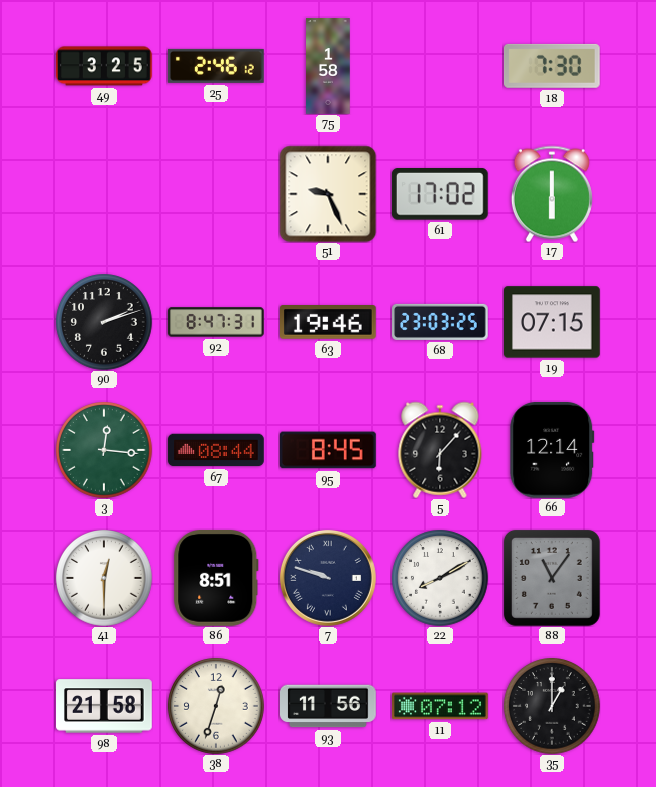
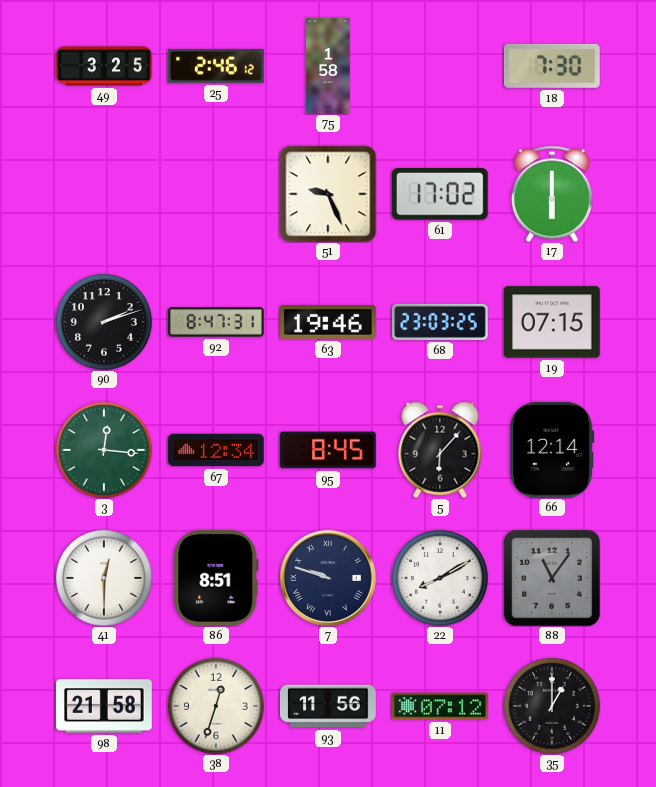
67: 08:44 -> 12:34
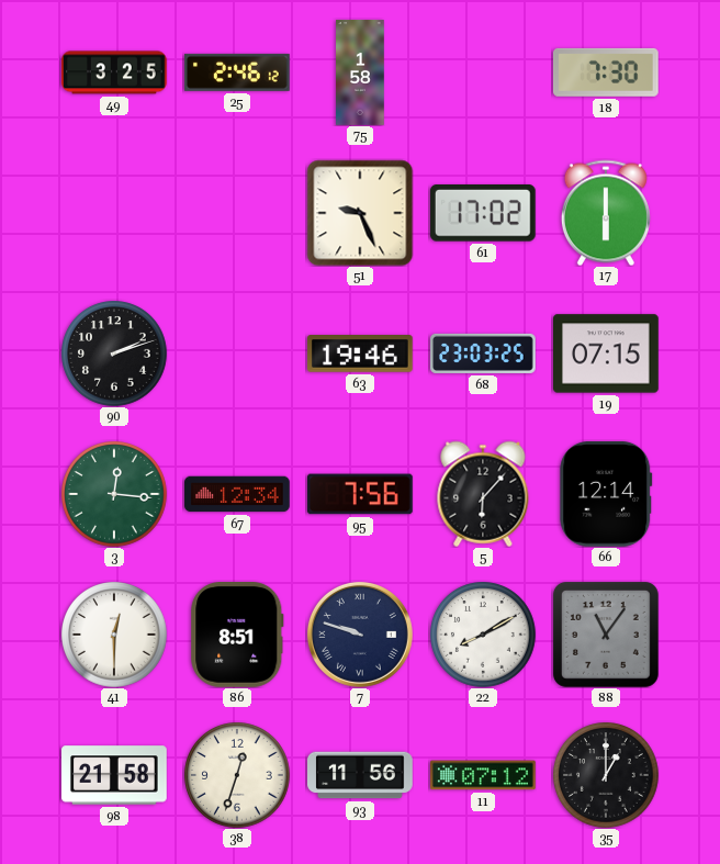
92: 8:47 -> none
95: 8:45 -> 7:56
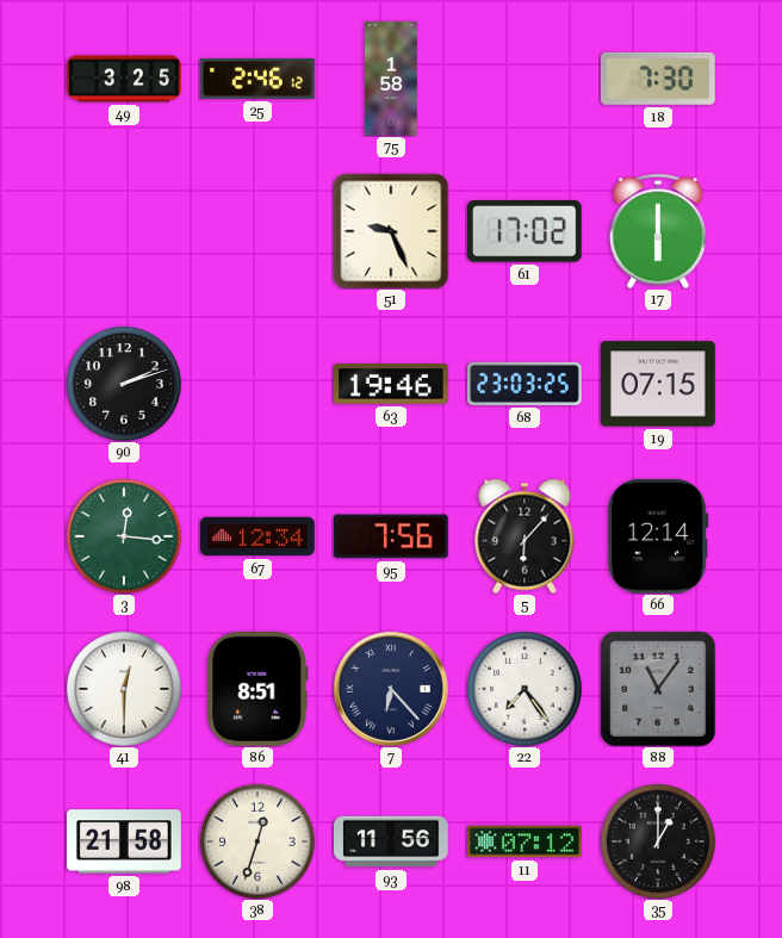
7: 9:48 -> 6:23
22: 8:10 -> 7:24
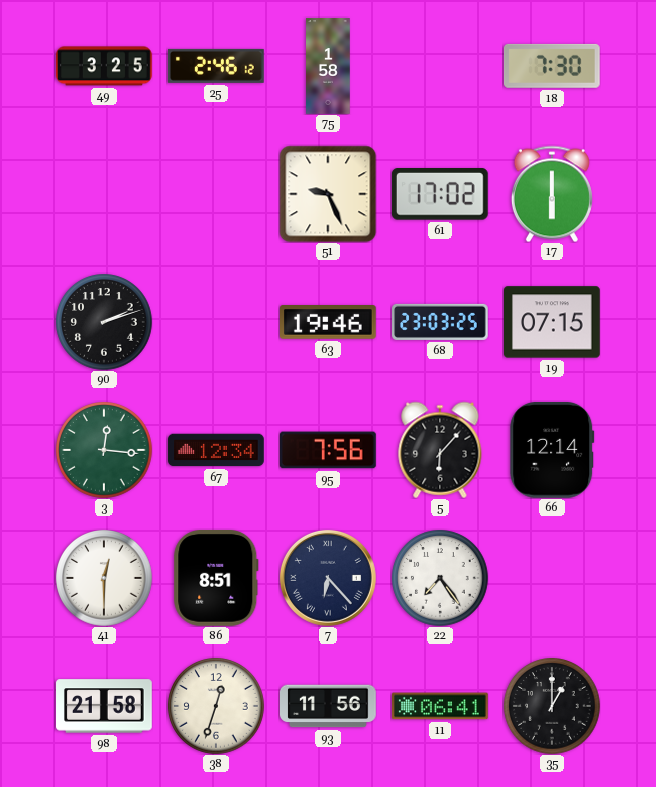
88: 11:06 -> none
11: 07:12 -> 06:41
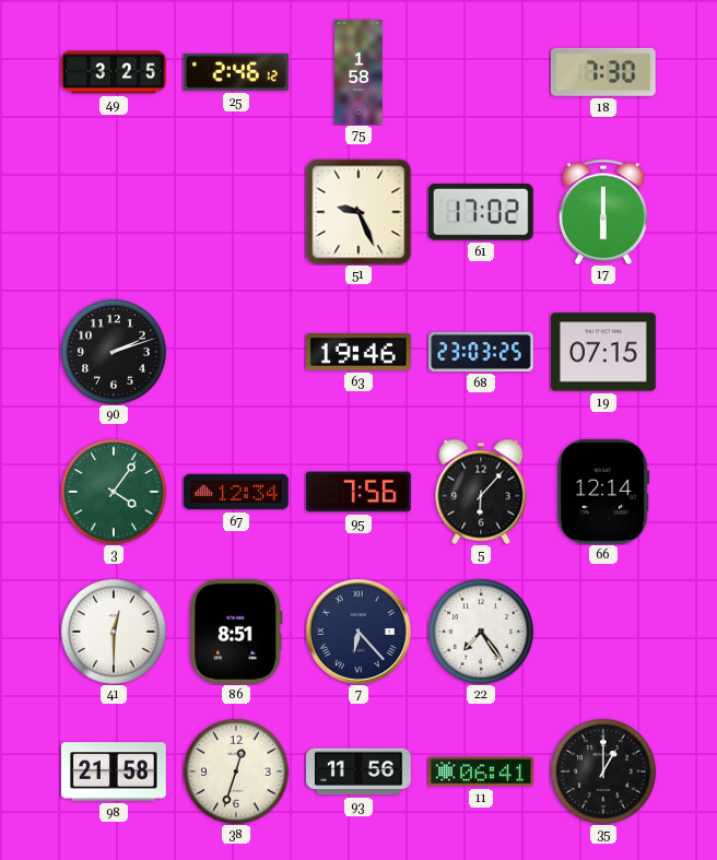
3: 12:16 -> 4:06
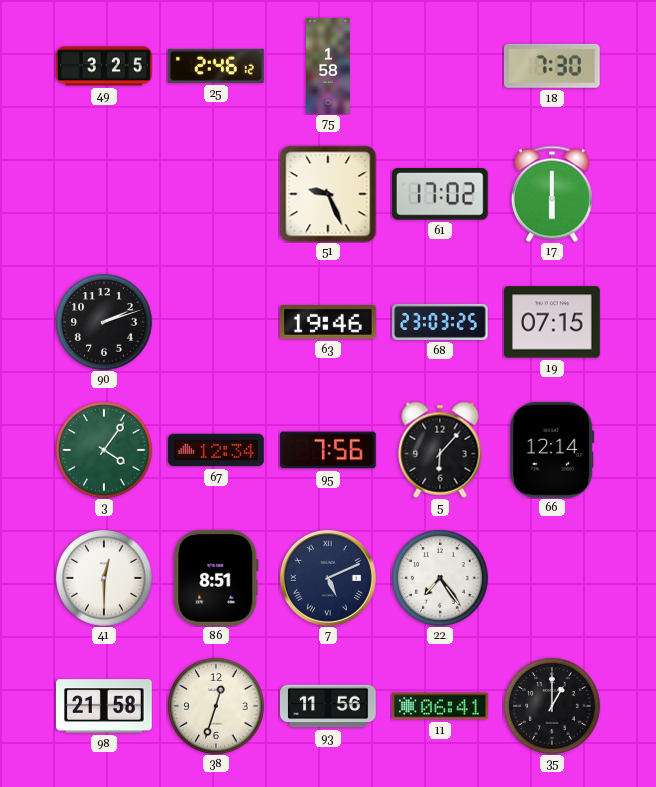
7: 6:23 -> 5:11
